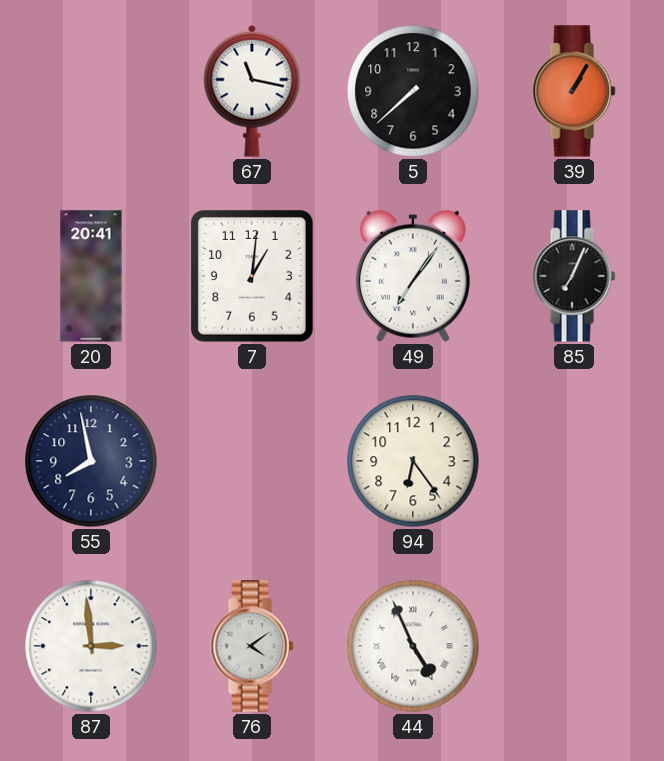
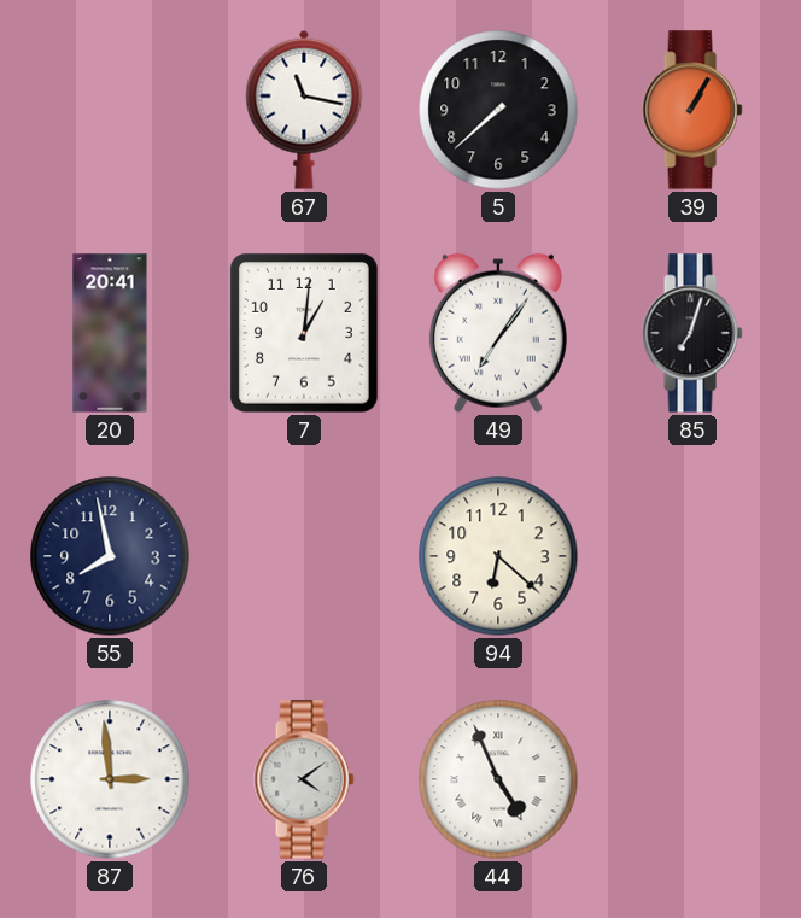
85: 7:04 -> 7:03
94: 6:24 -> 6:22
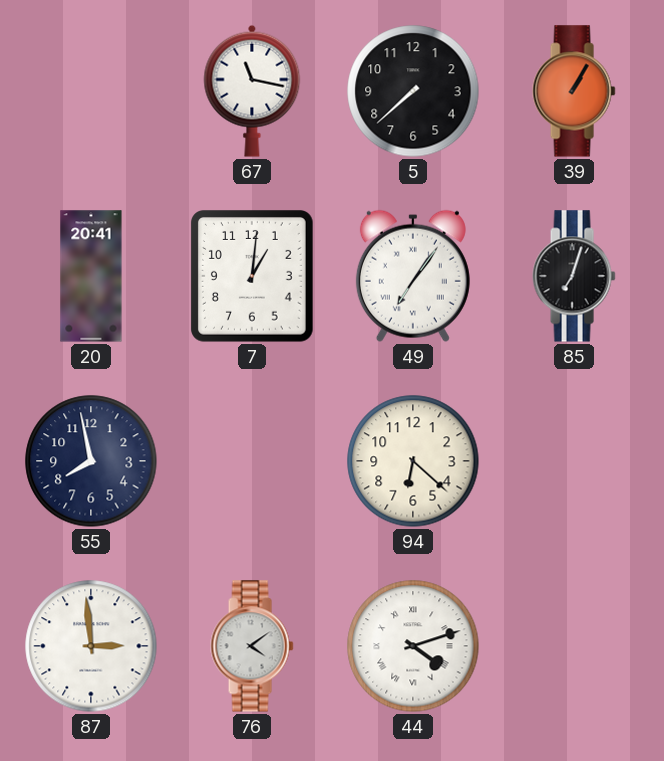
44: 4:56 -> 4:12
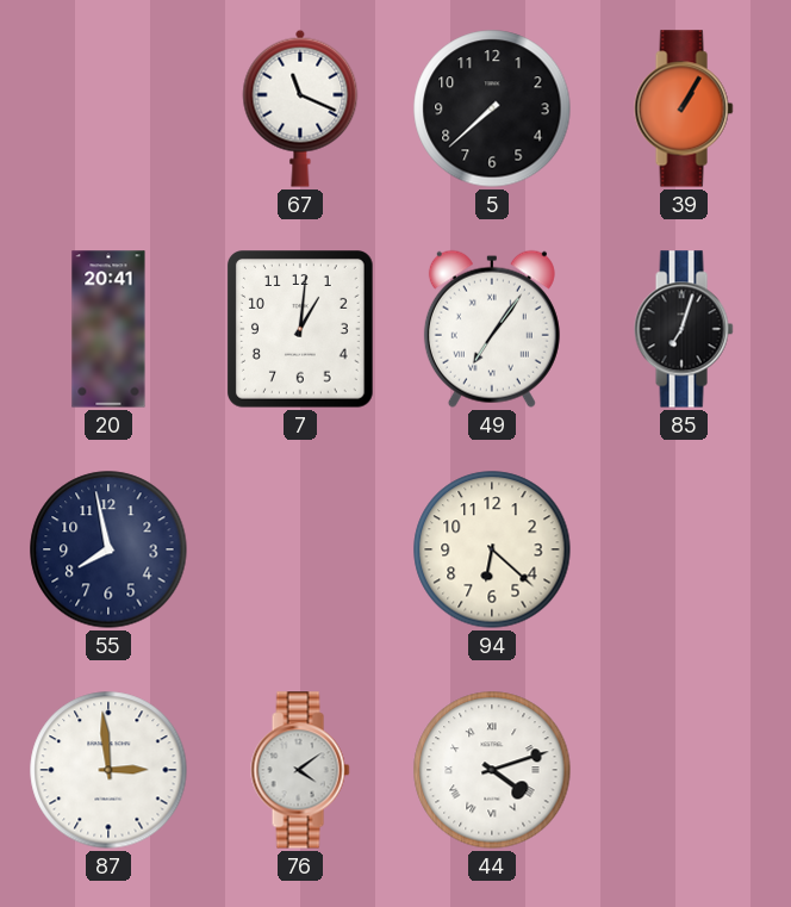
67: 11:17 -> 11:19
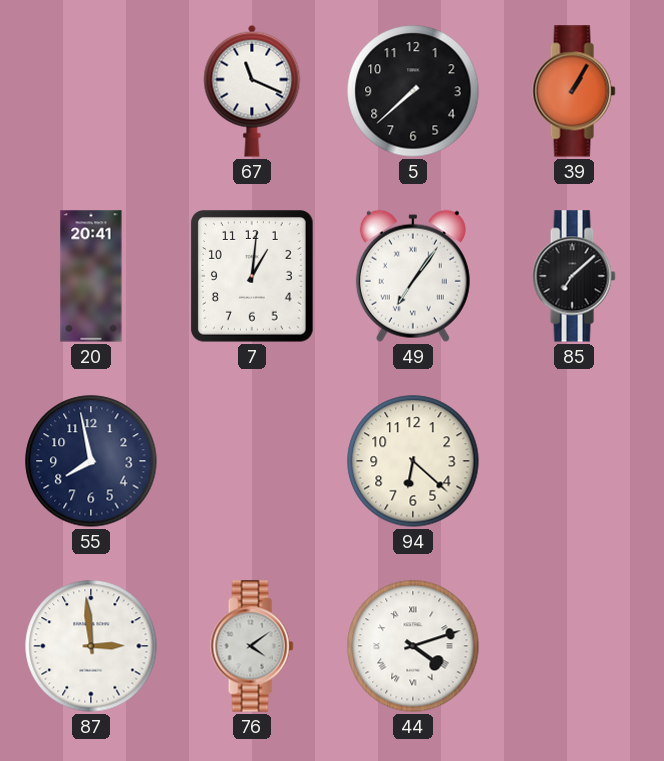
85: 7:03 -> 7:08
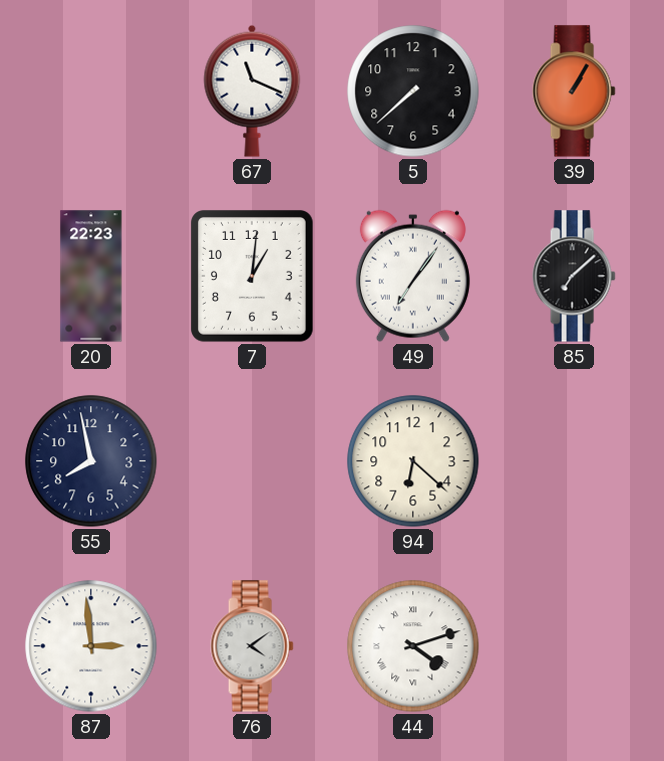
20: 20:41 -> 22:23
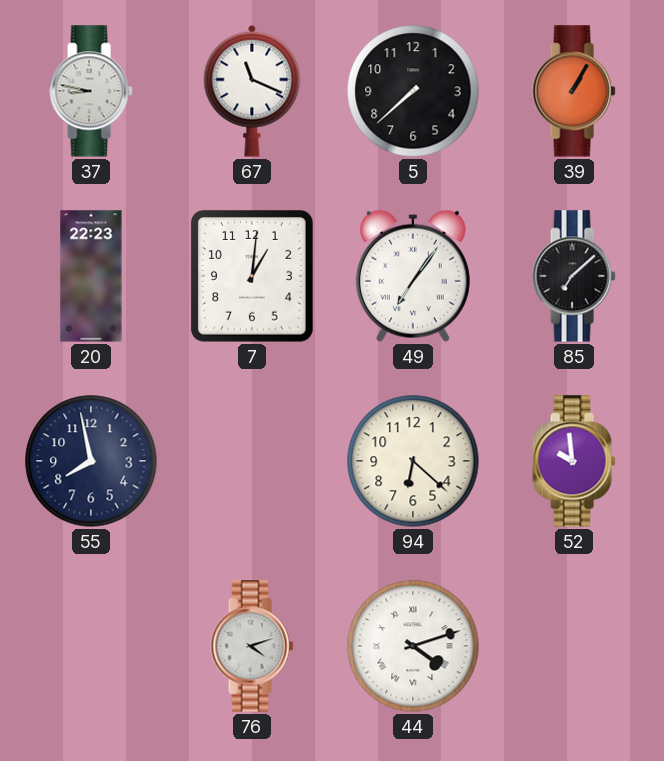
37: none -> 8:47
52: none -> 9:59
87: 2:59 -> none
76: 4:09 -> 4:12
